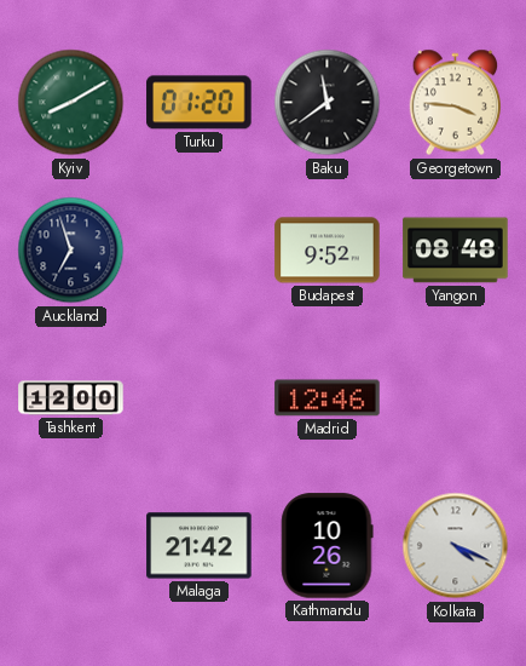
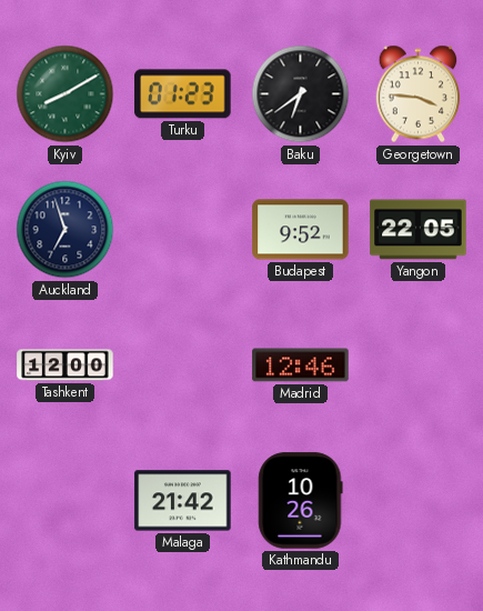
Turku: 01:20 -> 01:23
Baku: 11:39 -> 6:39
Yangon: 08:48 -> 22:05
Kolkata: 4:19 -> none
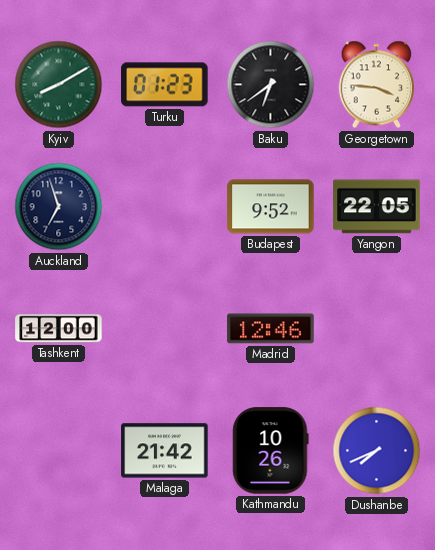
Dushanbe: none -> 7:41
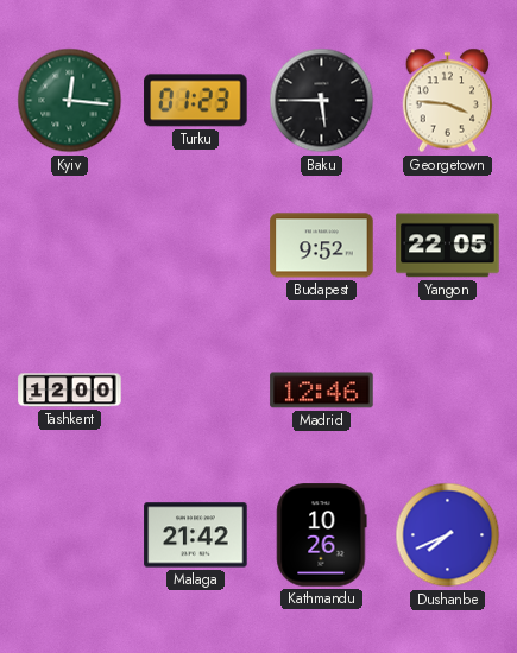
Kyiv: 8:10 -> 12:16
Baku: 6:39 -> 5:45
Auckland: 6:57 -> none
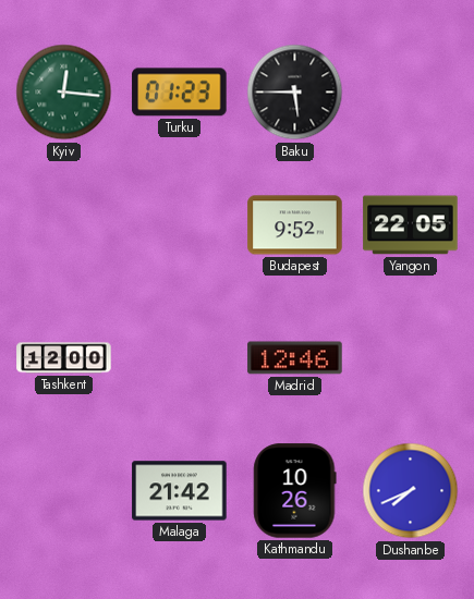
Georgetown: 3:46 -> none
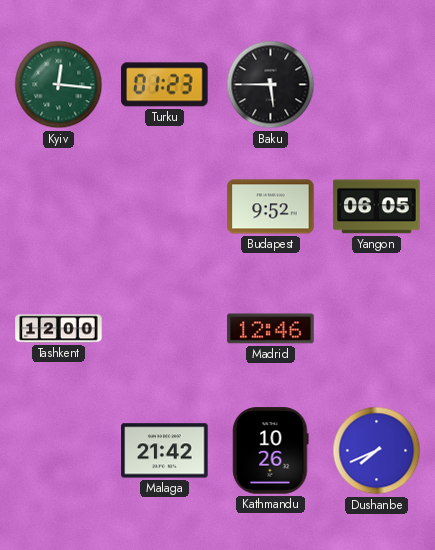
Yangon: 22:05 -> 06:05
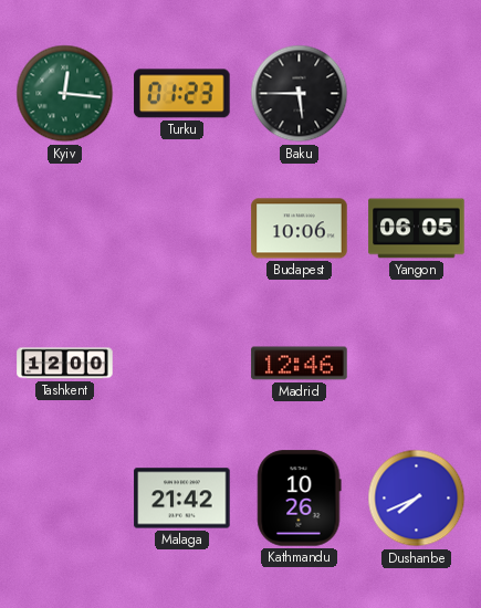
Budapest: 9:52 -> 10:06
